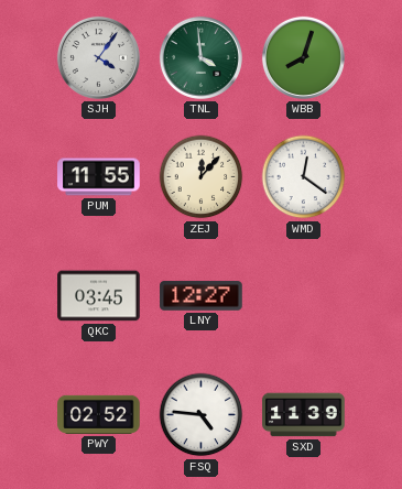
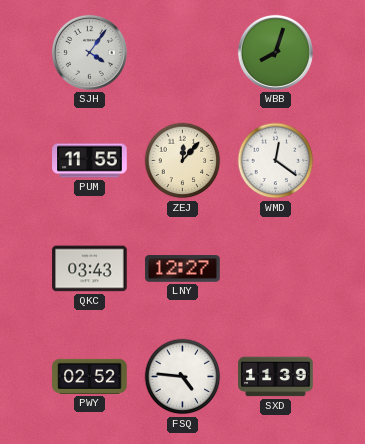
TNL: 3:59 -> none
QKC: 03:45 -> 03:43
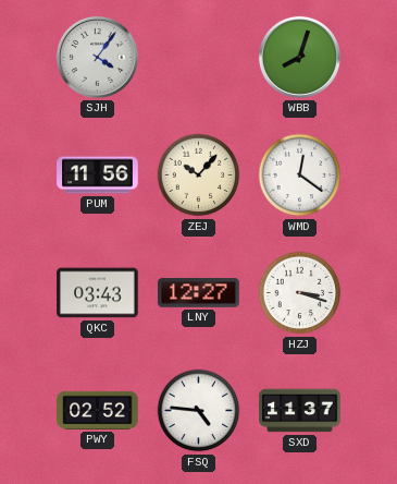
PUM: 11:55 -> 11:56
ZEJ: 12:07 -> 10:07
HZJ: none -> 3:18
SXD: 11:39 -> 11:37
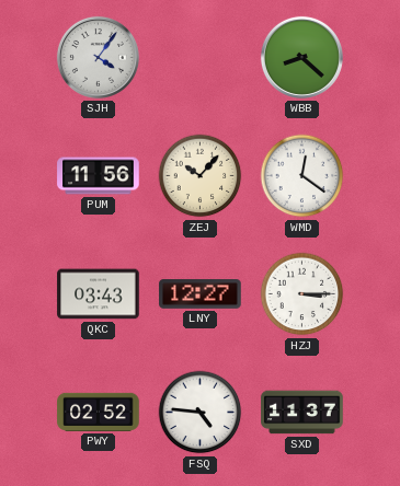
WBB: 8:03 -> 8:22
HZJ: 3:18 -> 3:15
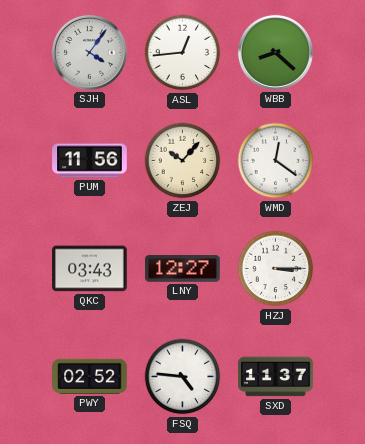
ASL: none -> 12:44
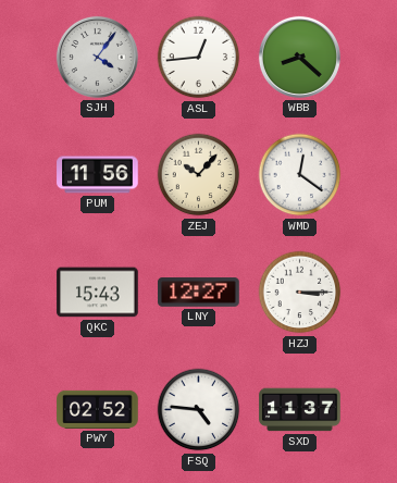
QKC: 03:43 -> 15:43
